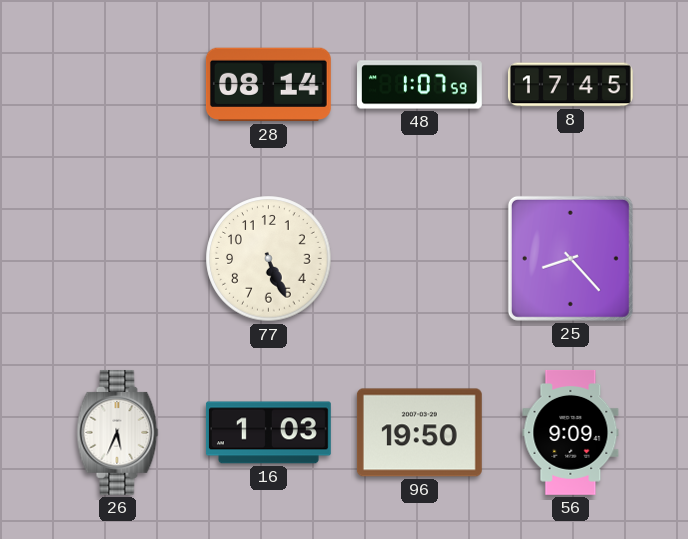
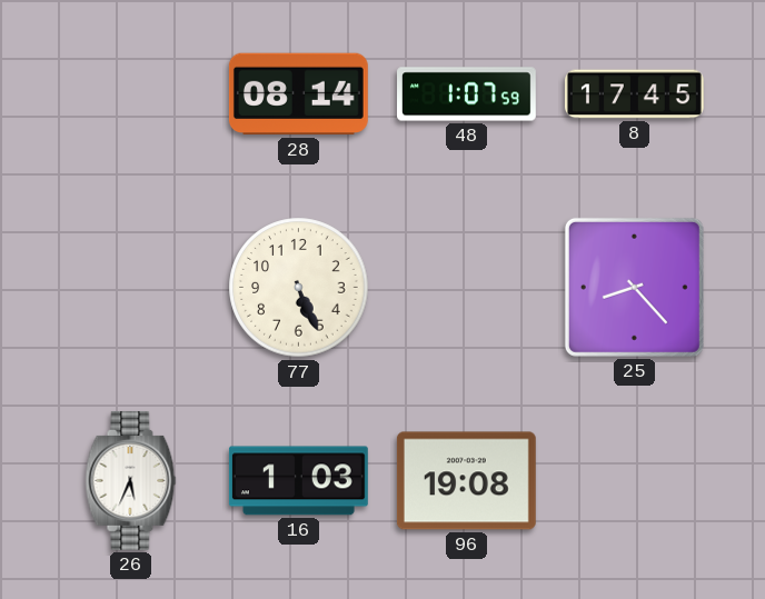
96: 19:50 -> 19:08
56: 9:09 -> none
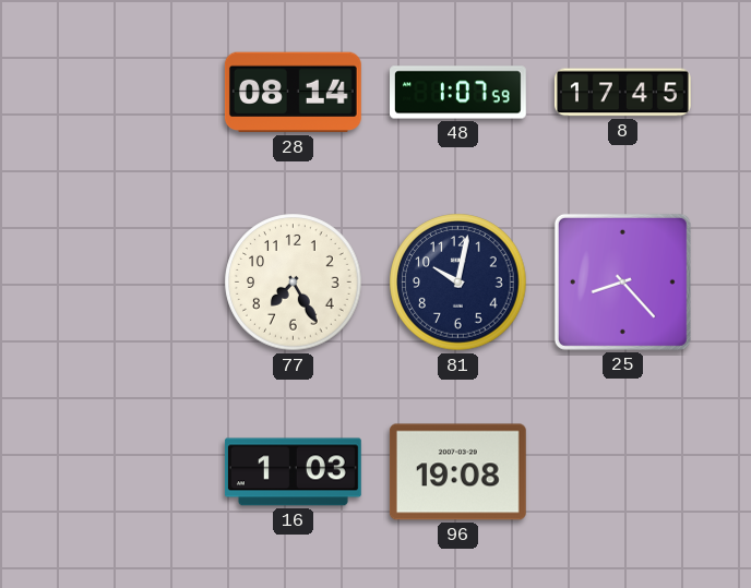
77: 5:26 -> 7:25
81: none -> 10:02
26: 5:34 -> none
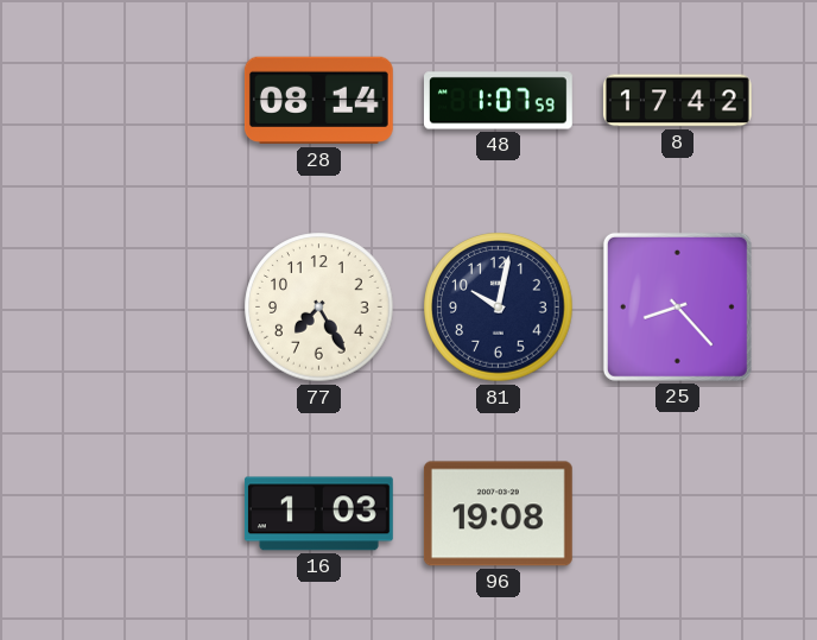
8: 17:45 -> 17:42
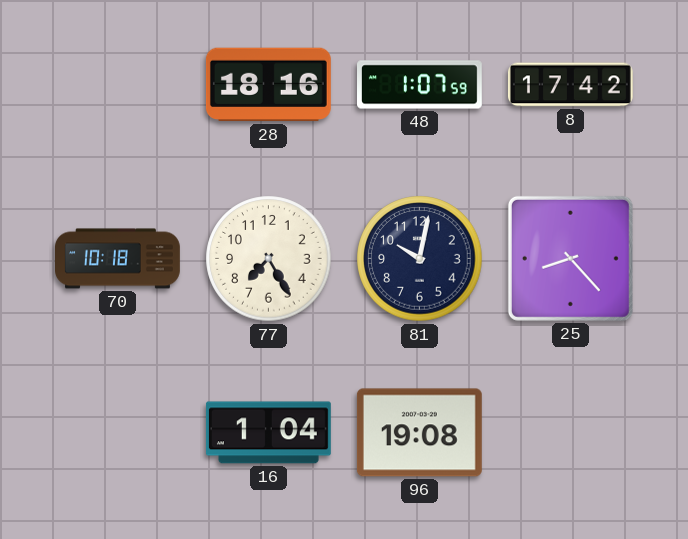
28: 08:14 -> 18:16
70: none -> 10:18
16: 1:03 -> 1:04
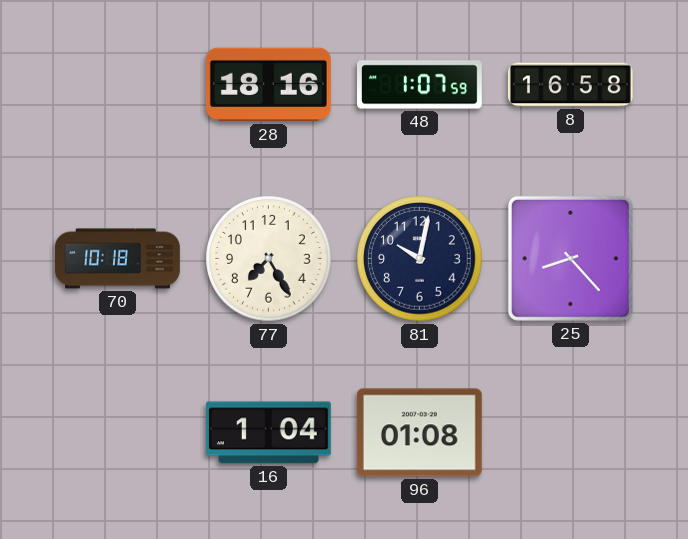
8: 17:42 -> 16:58
96: 19:08 -> 01:08
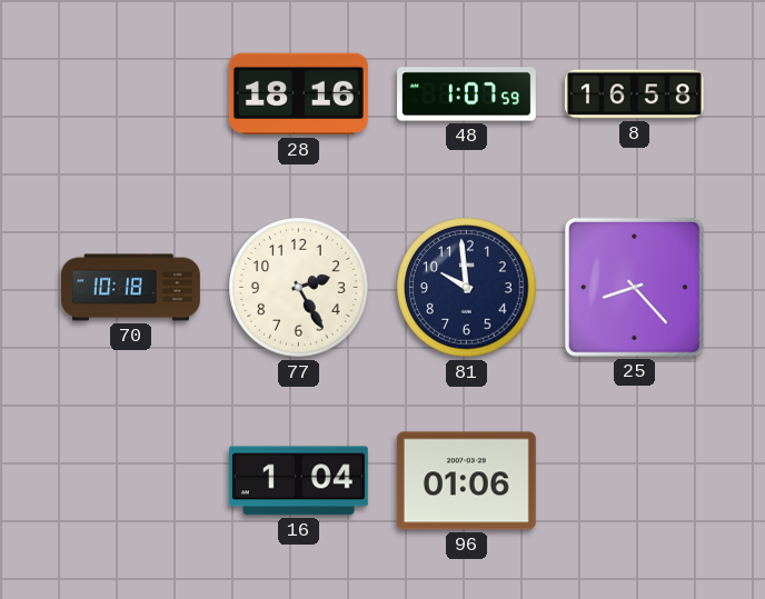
77: 7:25 -> 2:25
81: 10:02 -> 9:59
96: 01:08 -> 01:06
